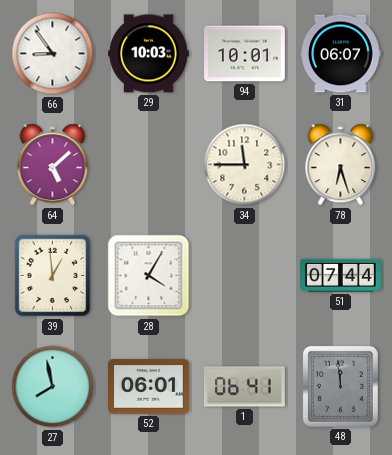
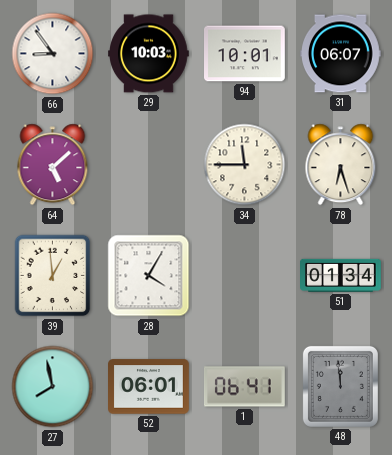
51: 07:44 -> 01:34
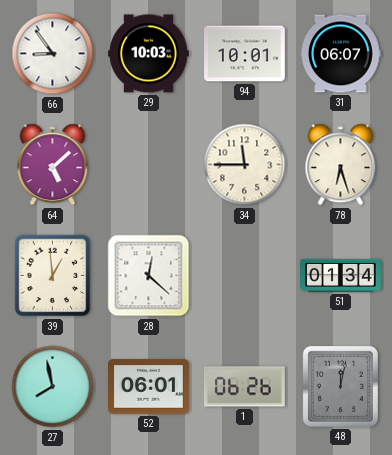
28: 4:05 -> 12:22
1: 06:41 -> 06:26
48: 11:59 -> 12:02
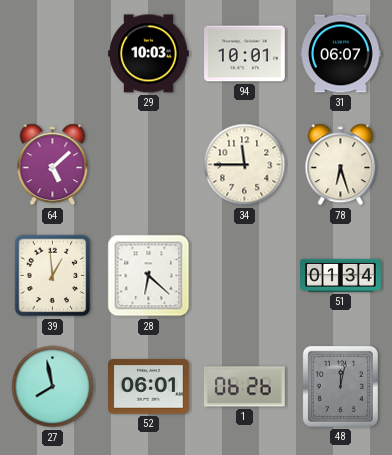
66: 8:54 -> none
28: 12:22 -> 6:22
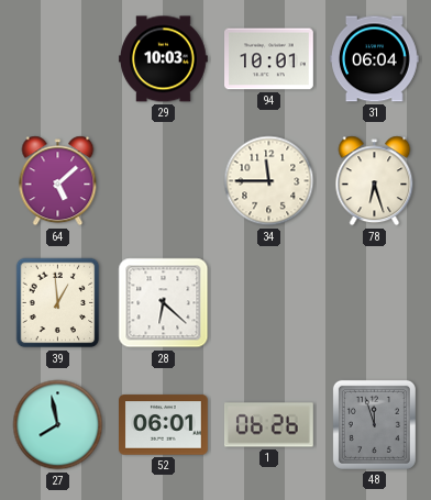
31: 06:07 -> 06:04
51: 01:34 -> none
48: 12:02 -> 11:57
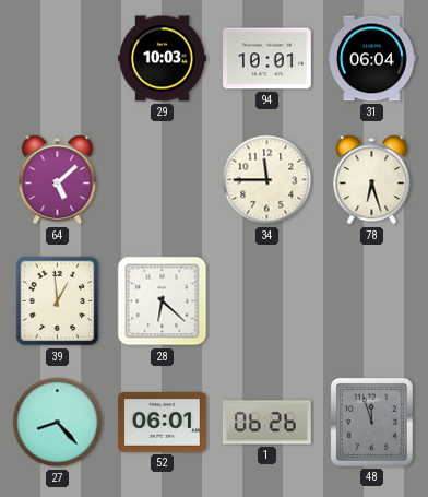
27: 7:58 -> 8:23
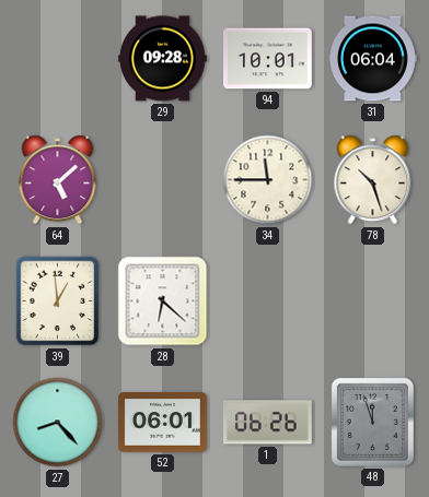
29: 10:03 -> 09:28
78: 6:27 -> 10:27
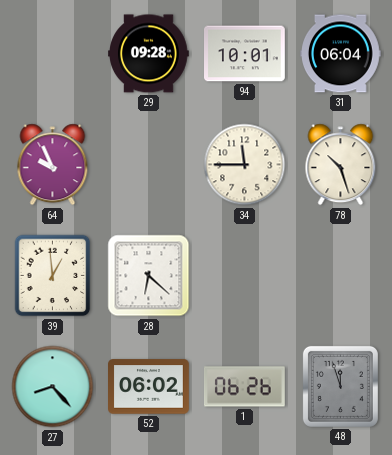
64: 5:08 -> 9:56
52: 06:01 -> 06:02
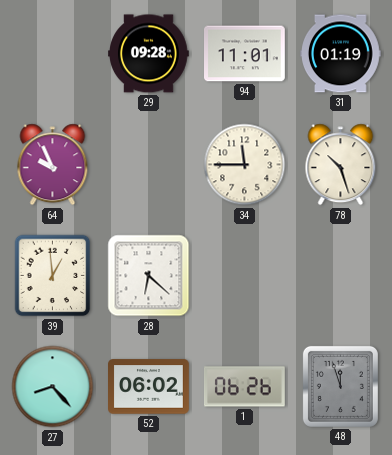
94: 10:01 -> 11:01
31: 06:04 -> 01:19
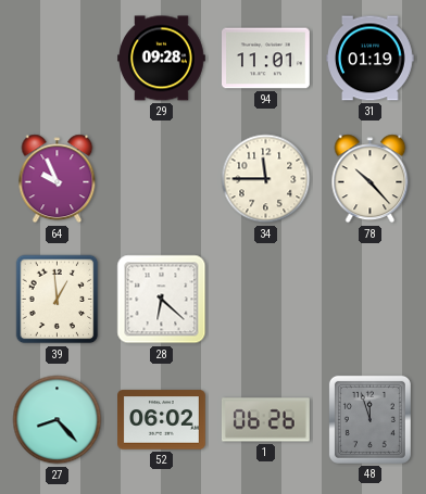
78: 10:27 -> 10:23
